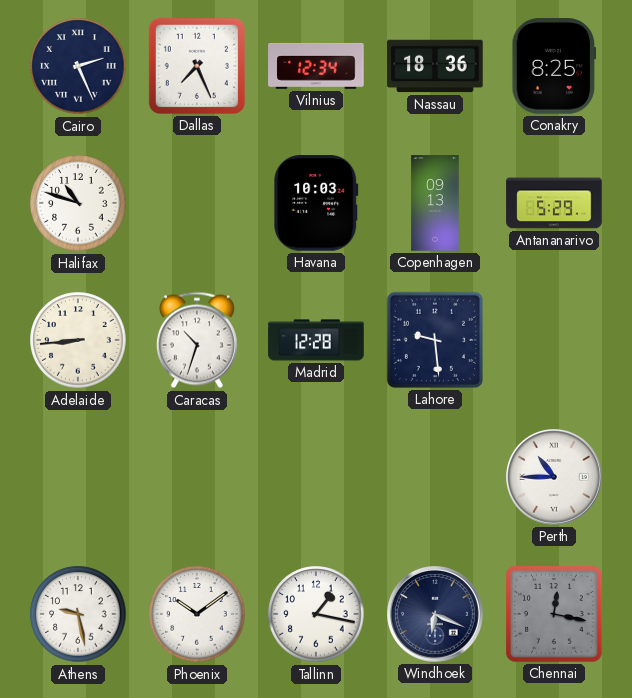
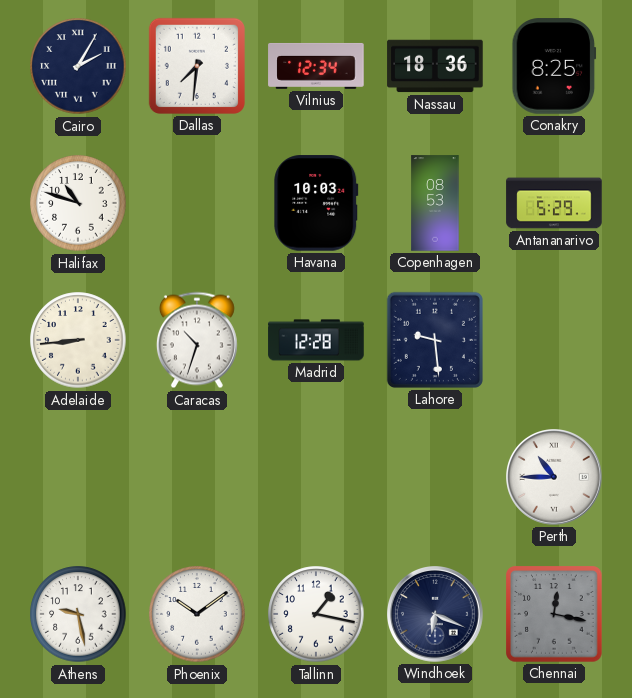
Cairo: 2:26 -> 2:05
Dallas: 7:26 -> 7:31
Copenhagen: 09:13 -> 08:53
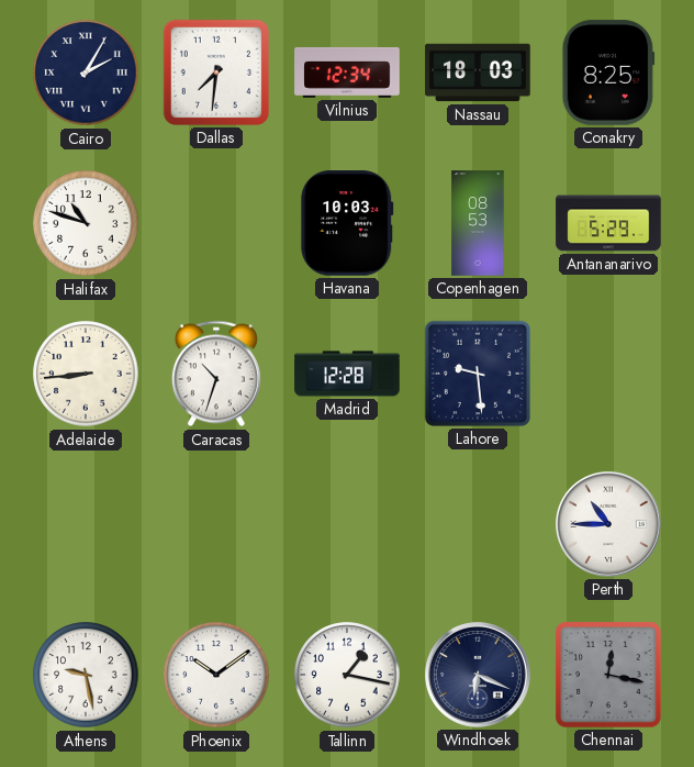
Nassau: 18:36 -> 18:03
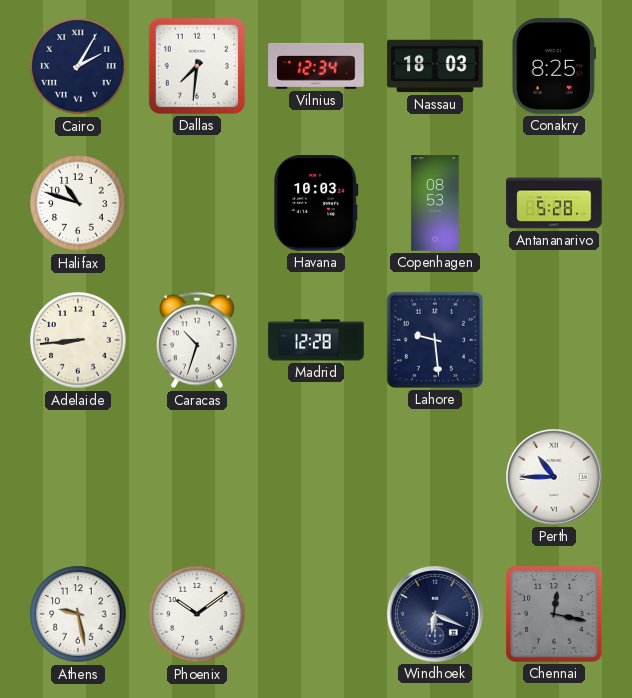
Antananarivo: 5:29 -> 5:28
Tallinn: 1:17 -> none
